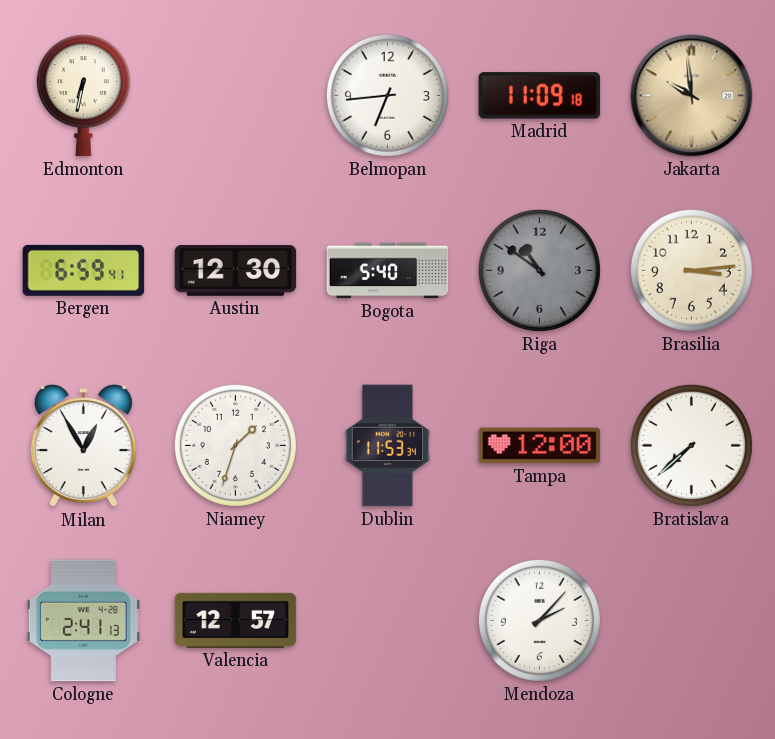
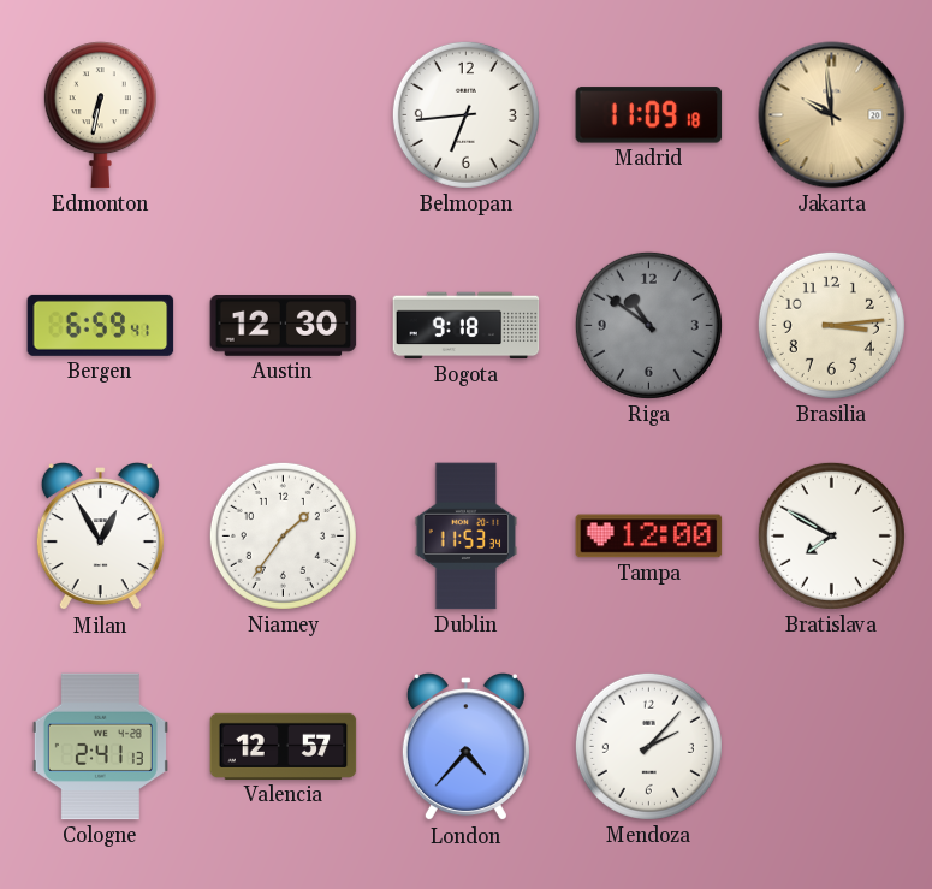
Bogota: 5:40 -> 9:18
Niamey: 1:33 -> 1:36
Bratislava: 7:38 -> 7:50
London: none -> 4:37
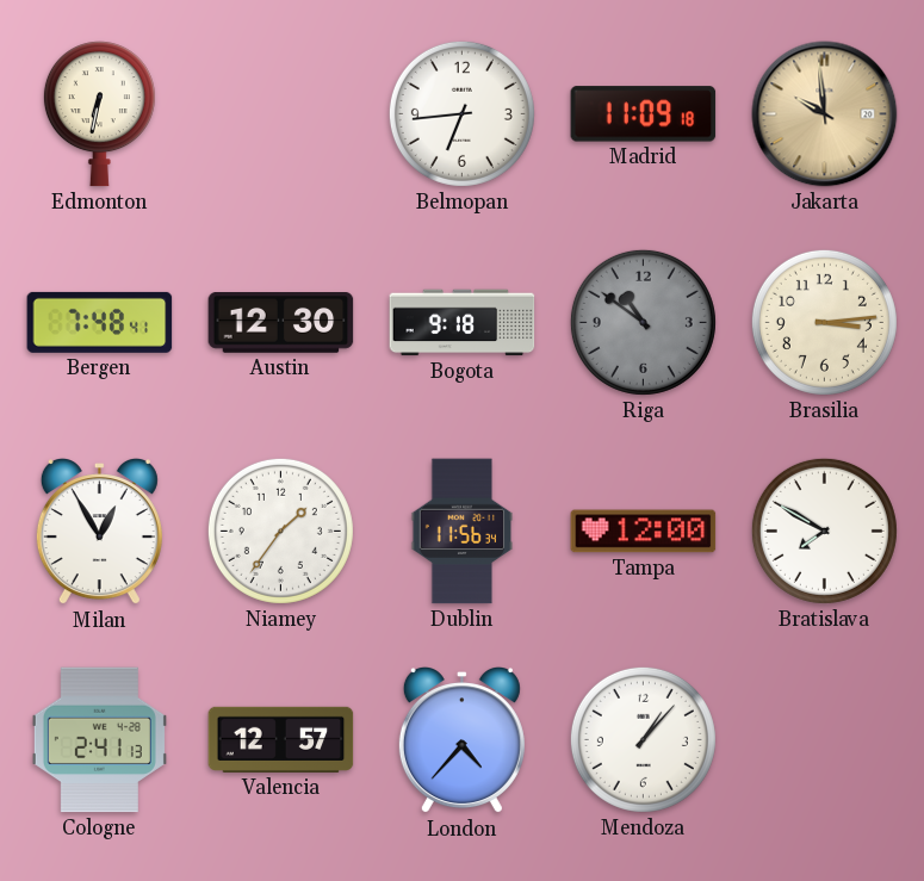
Bergen: 6:59 -> 7:48
Dublin: 11:53 -> 11:56
Mendoza: 2:07 -> 1:07
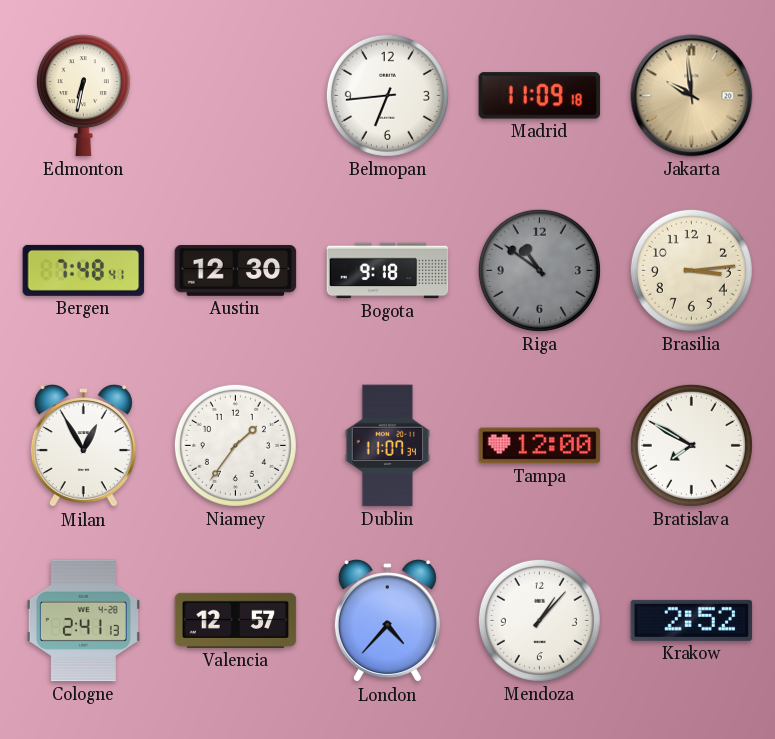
Dublin: 11:56 -> 11:07
Krakow: none -> 2:52
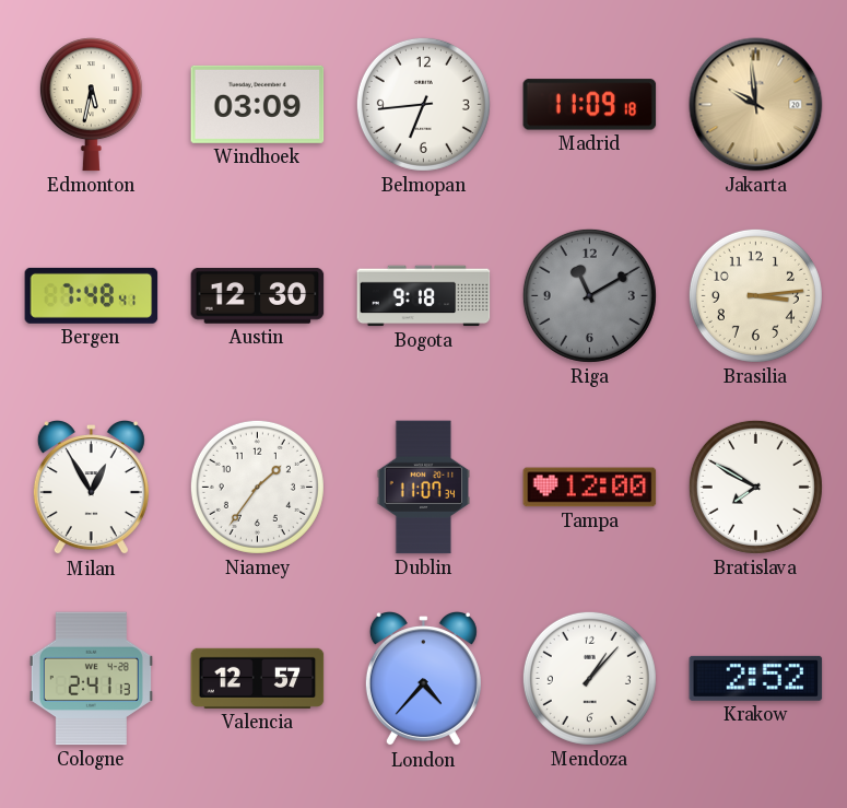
Edmonton: 6:32 -> 5:32
Windhoek: none -> 03:09
Riga: 10:51 -> 11:10
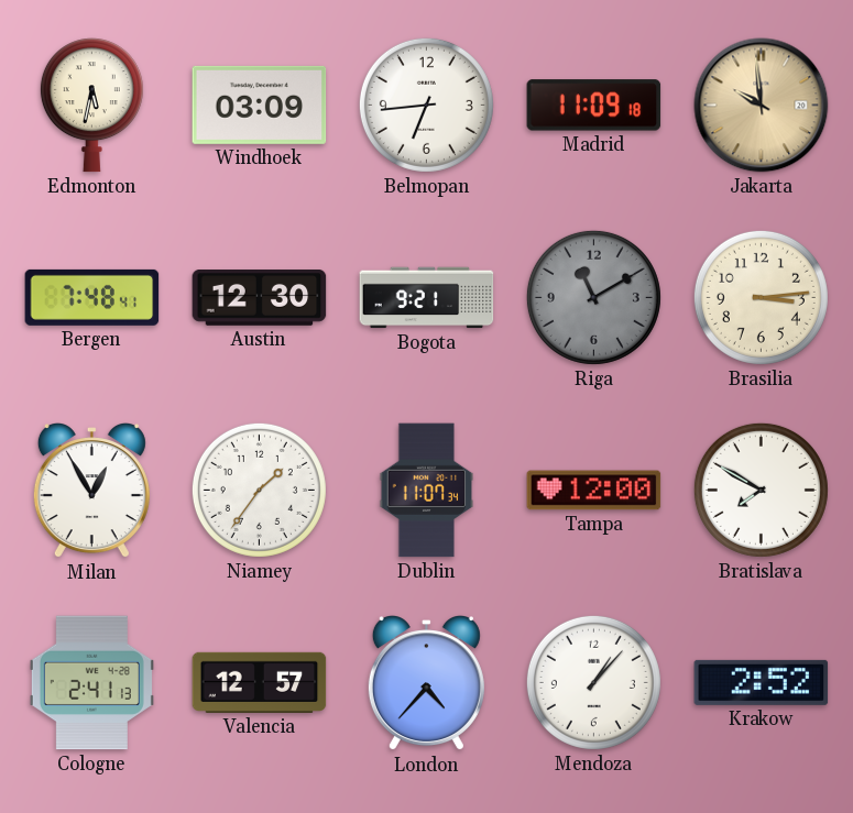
Bogota: 9:18 -> 9:21
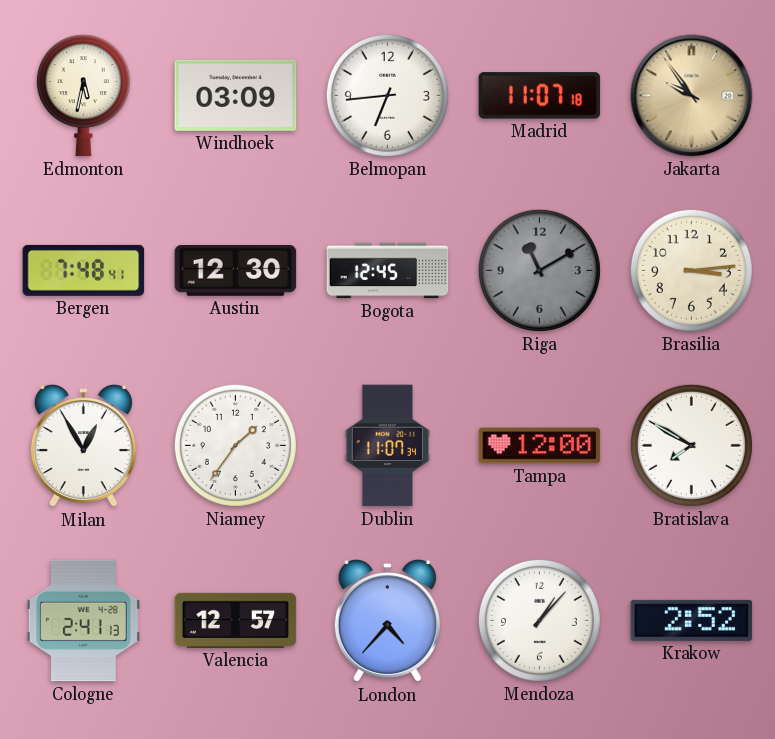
Madrid: 11:09 -> 11:07
Jakarta: 9:59 -> 9:54
Bogota: 9:21 -> 12:45
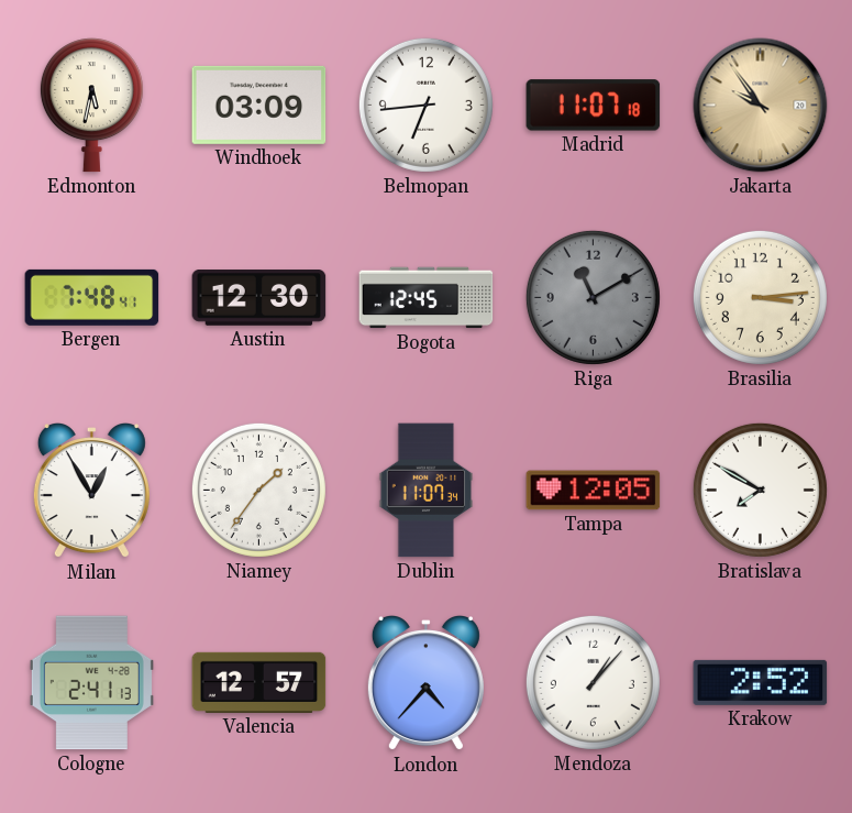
Tampa: 12:00 -> 12:05
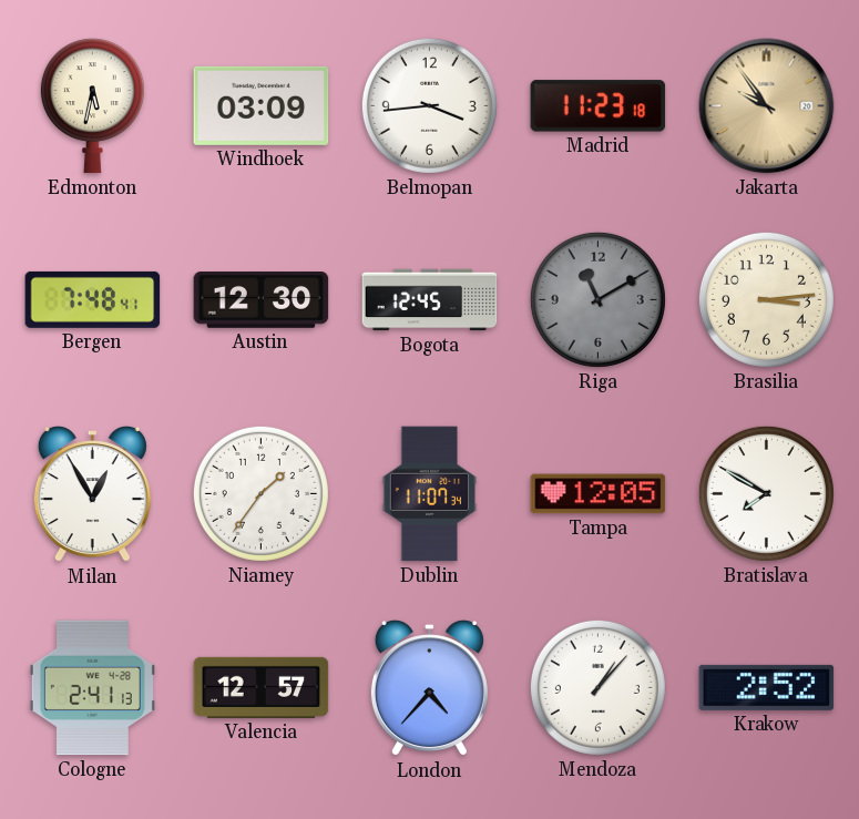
Belmopan: 6:44 -> 3:44
Madrid: 11:07 -> 11:23
